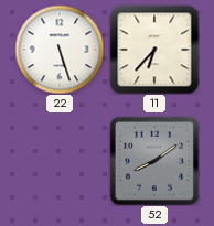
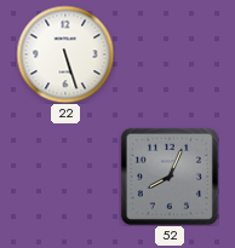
11: 6:37 -> none
52: 8:09 -> 8:04
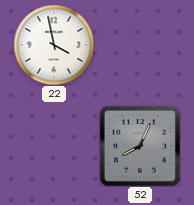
22: 5:27 -> 3:58
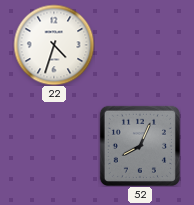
22: 3:58 -> 4:33
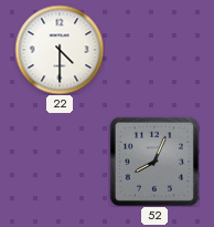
22: 4:33 -> 4:30
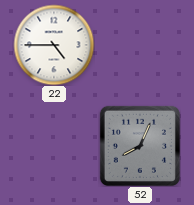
22: 4:30 -> 4:45
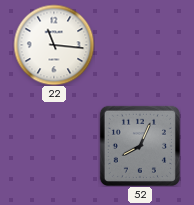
22: 4:45 -> 11:16
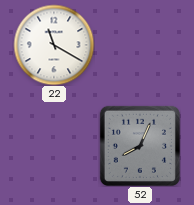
22: 11:16 -> 11:20
